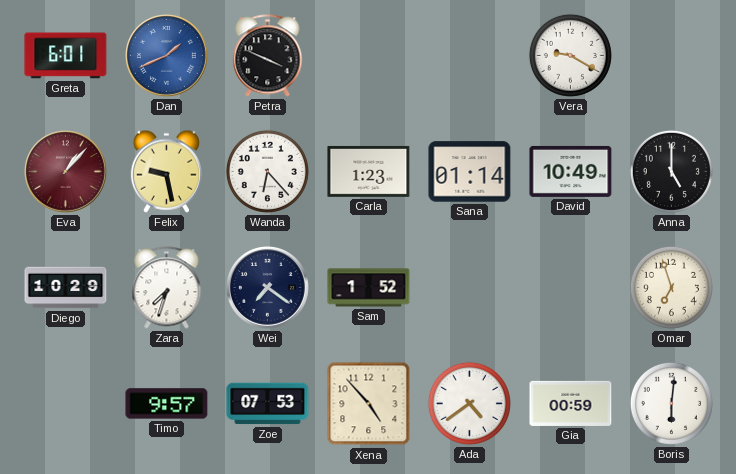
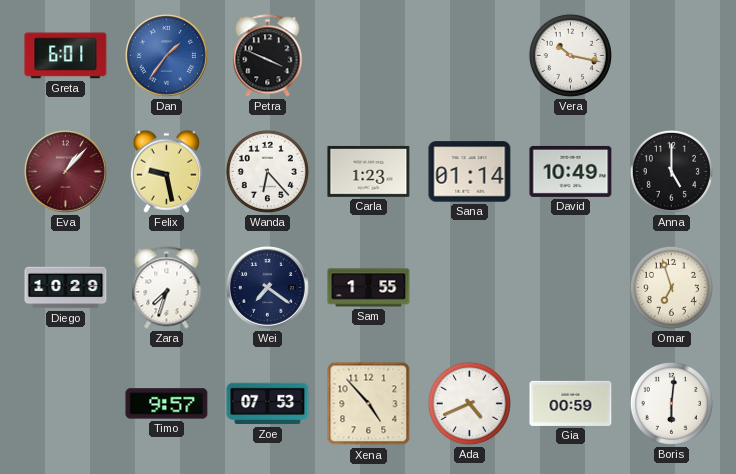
Dan: 1:41 -> 1:36
Vera: 9:20 -> 10:17
Sam: 1:52 -> 1:55
Ada: 4:39 -> 4:41
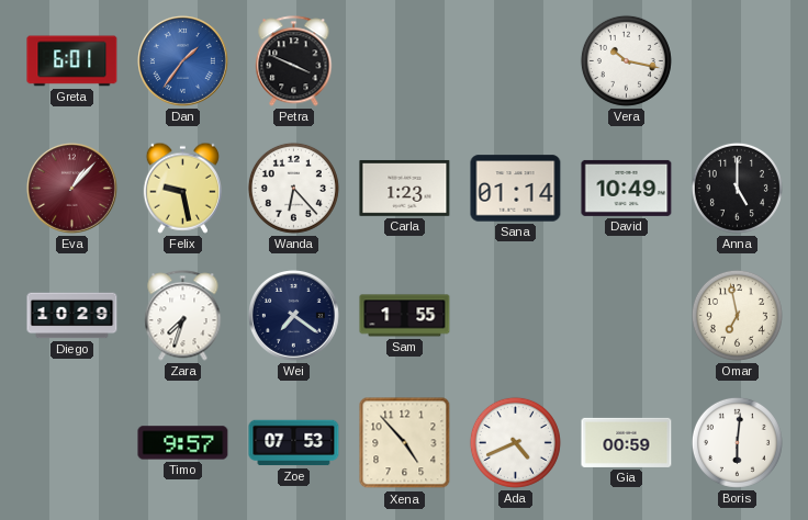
Omar: 6:57 -> 6:58
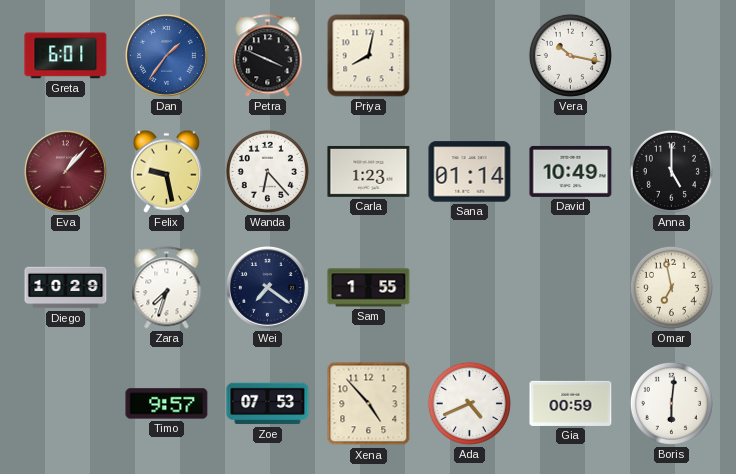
Priya: none -> 8:02
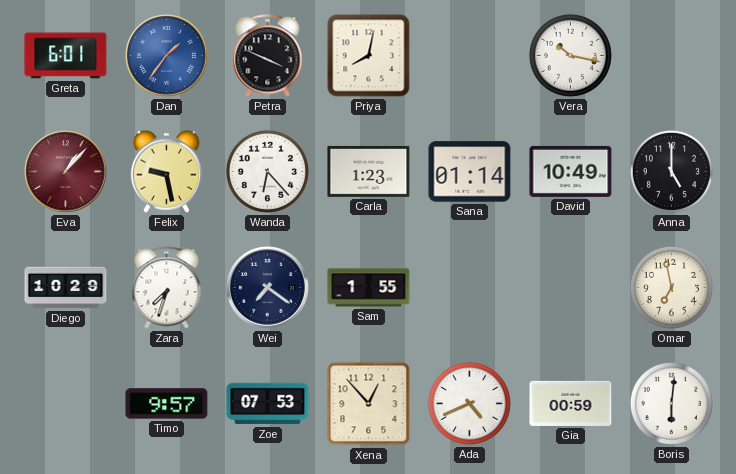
Xena: 4:53 -> 12:53
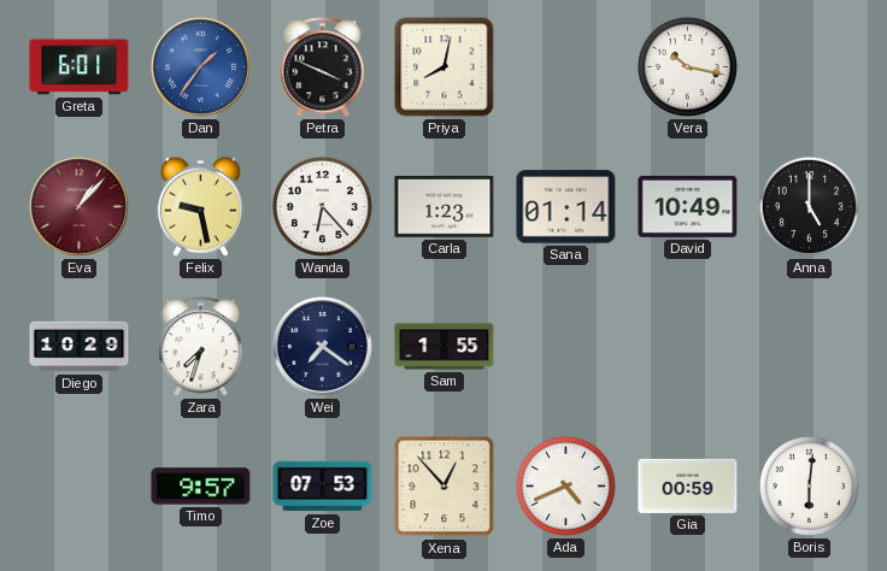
Omar: 6:58 -> none
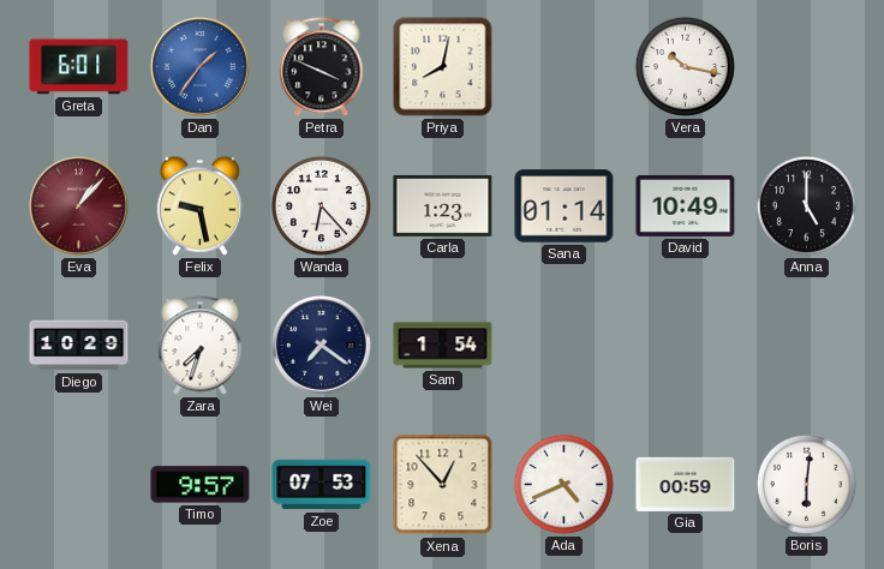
Sam: 1:55 -> 1:54
